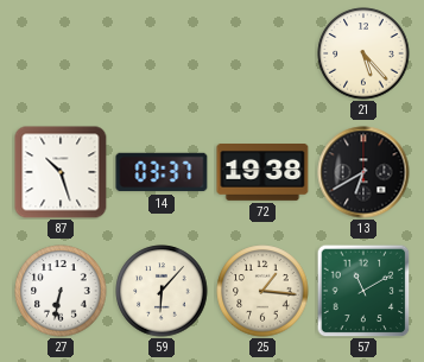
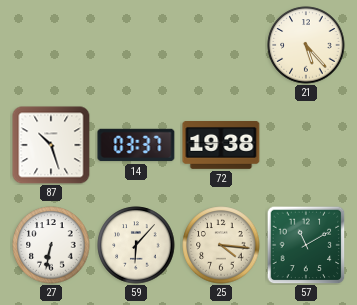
13: 6:40 -> none
25: 1:16 -> 4:16
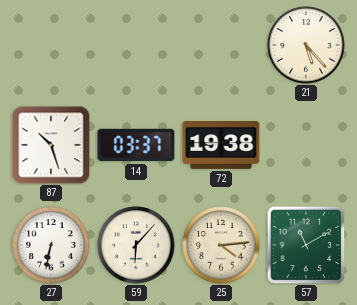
25: 4:16 -> 4:14
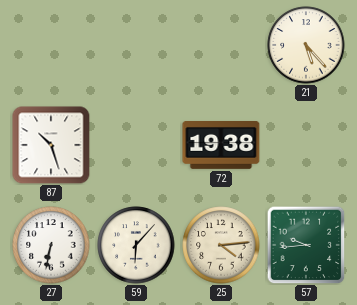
14: 03:37 -> none
57: 11:10 -> 9:44
